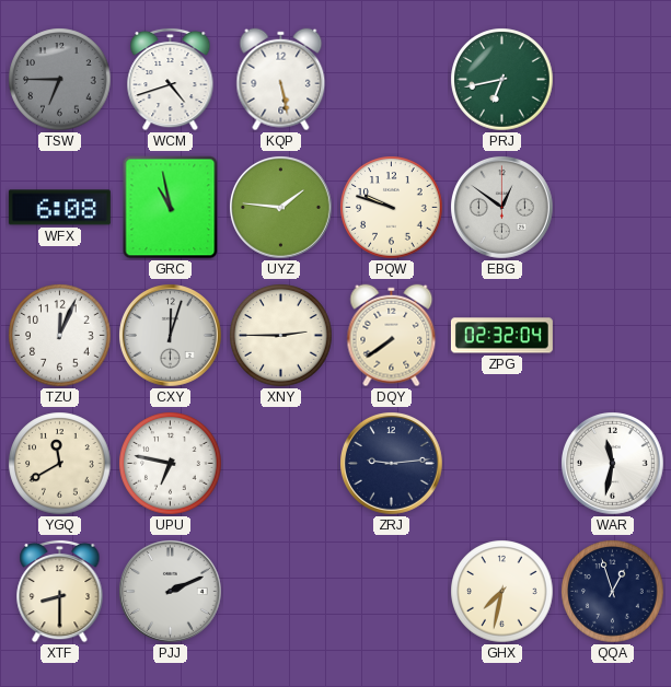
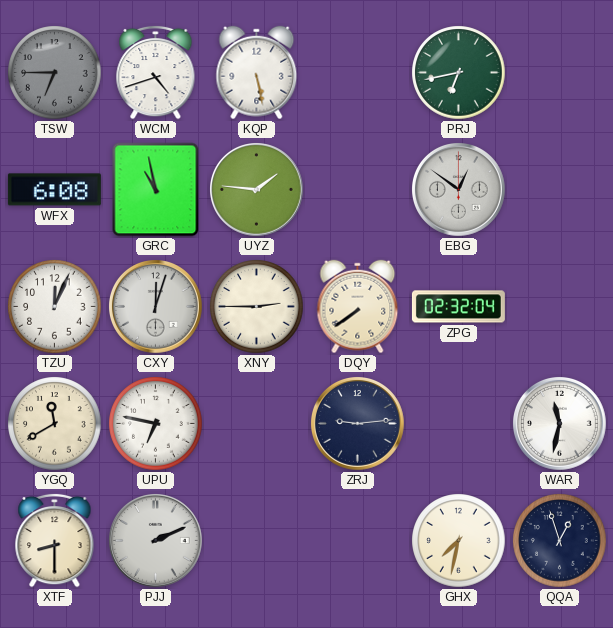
PQW: 9:48 -> none
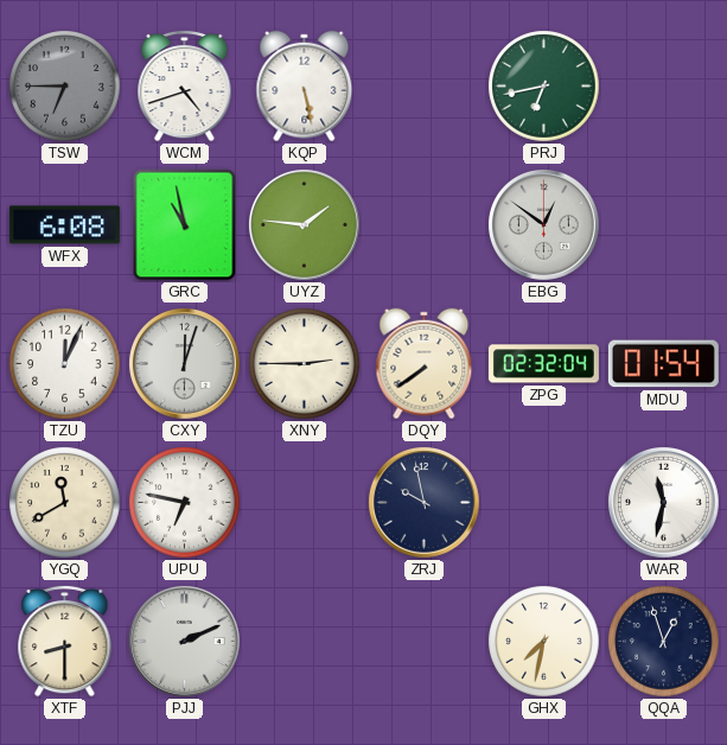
MDU: none -> 01:54
ZRJ: 9:14 -> 9:58
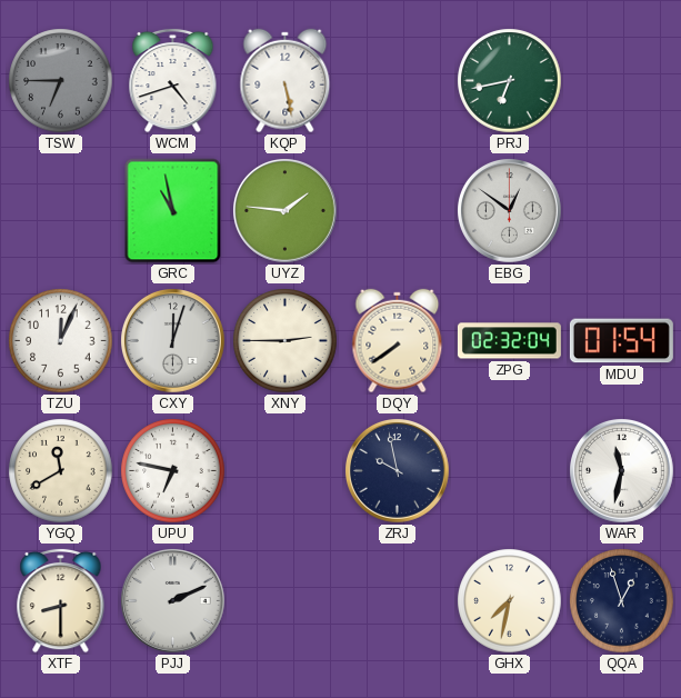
WFX: 6:08 -> none
